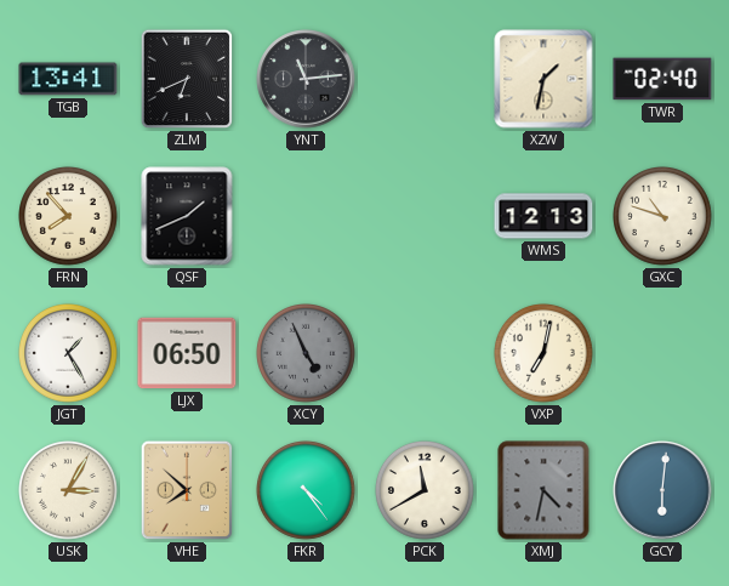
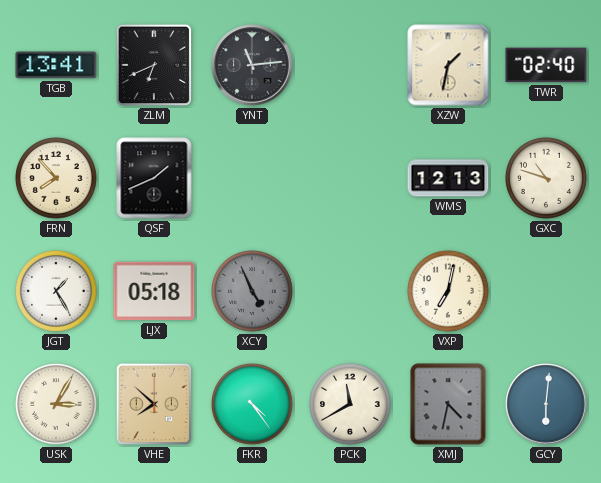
LJX: 06:50 -> 05:18
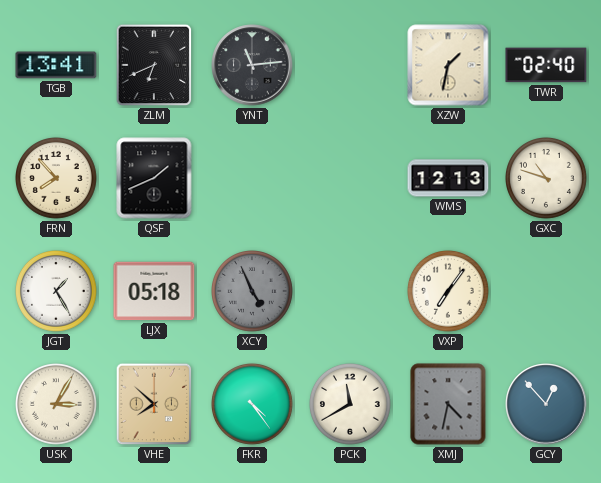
VXP: 7:02 -> 7:06
GCY: 6:01 -> 12:53
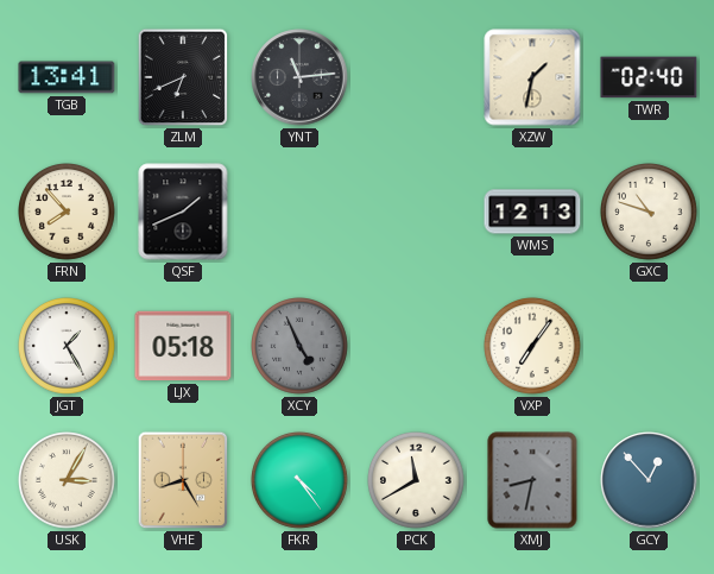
VHE: 7:52 -> 8:25
XMJ: 4:32 -> 8:32
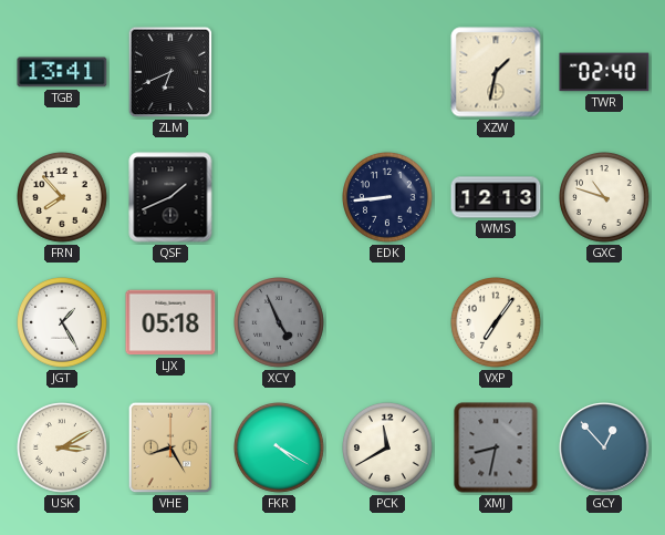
YNT: 11:14 -> none
EDK: none -> 8:44
USK: 3:05 -> 3:10
FKR: 4:24 -> 4:20
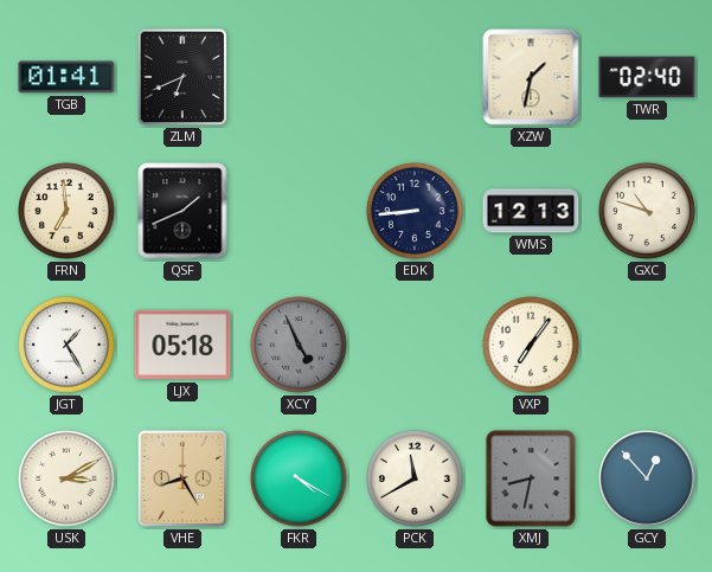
TGB: 13:41 -> 01:41
FRN: 7:53 -> 6:59
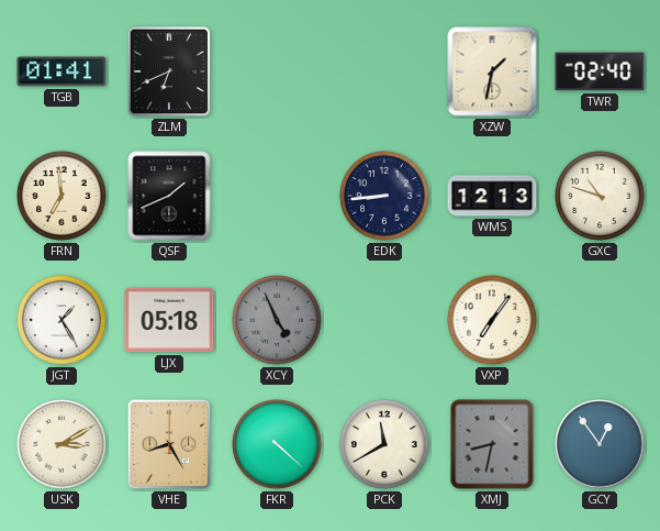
FKR: 4:20 -> 4:22
GCY: 12:53 -> 12:54
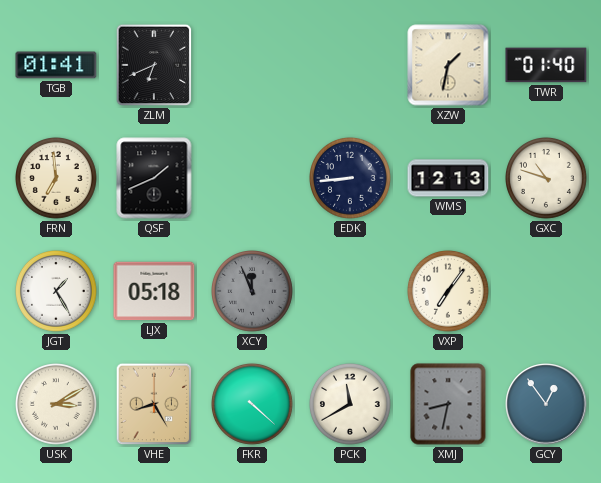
TWR: 02:40 -> 01:40
XCY: 4:56 -> 11:56
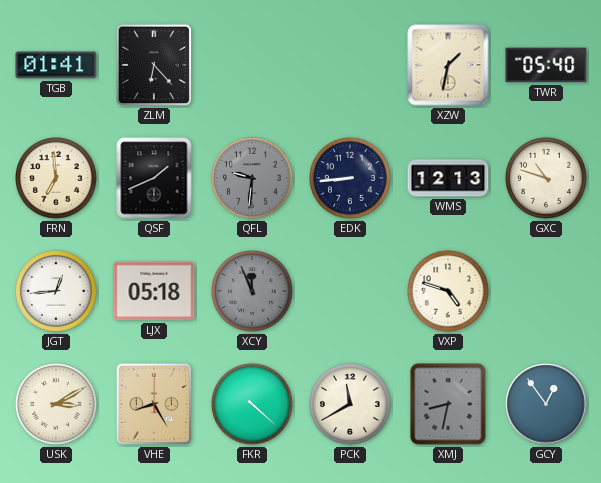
ZLM: 6:41 -> 6:23
TWR: 01:40 -> 05:40
QFL: none -> 9:31
JGT: 1:25 -> 12:44
VXP: 7:06 -> 4:48
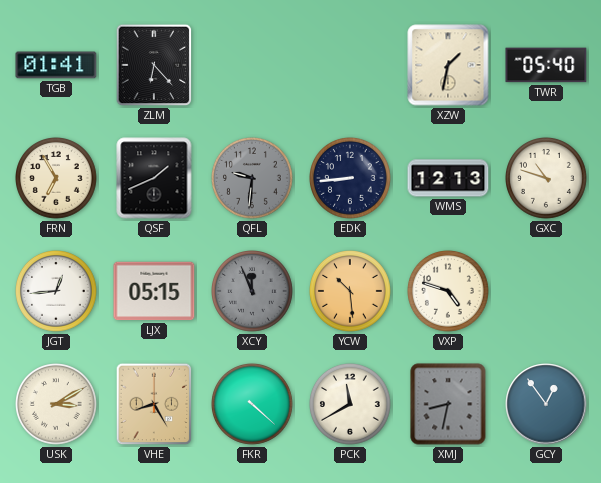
FRN: 6:59 -> 6:55
LJX: 05:18 -> 05:15
YCW: none -> 10:29
